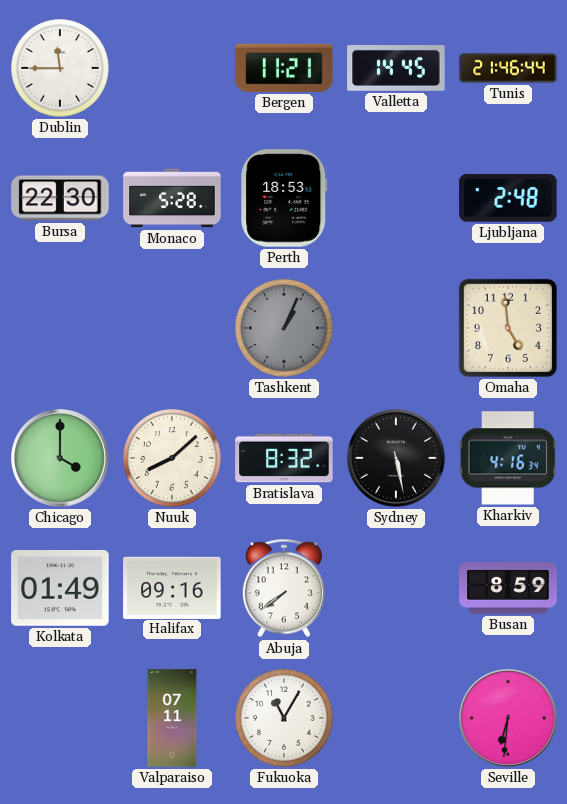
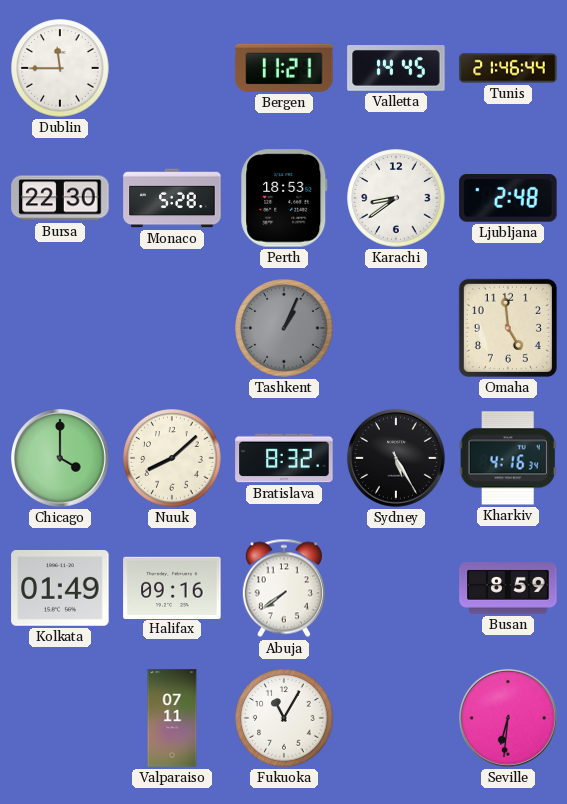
Karachi: none -> 8:39
Sydney: 5:28 -> 5:25
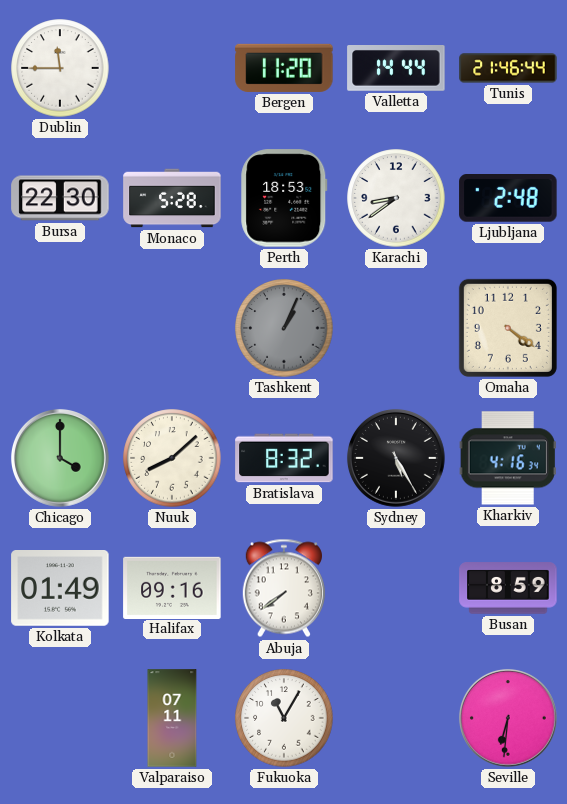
Bergen: 11:21 -> 11:20
Valletta: 14:45 -> 14:44
Omaha: 4:59 -> 4:21
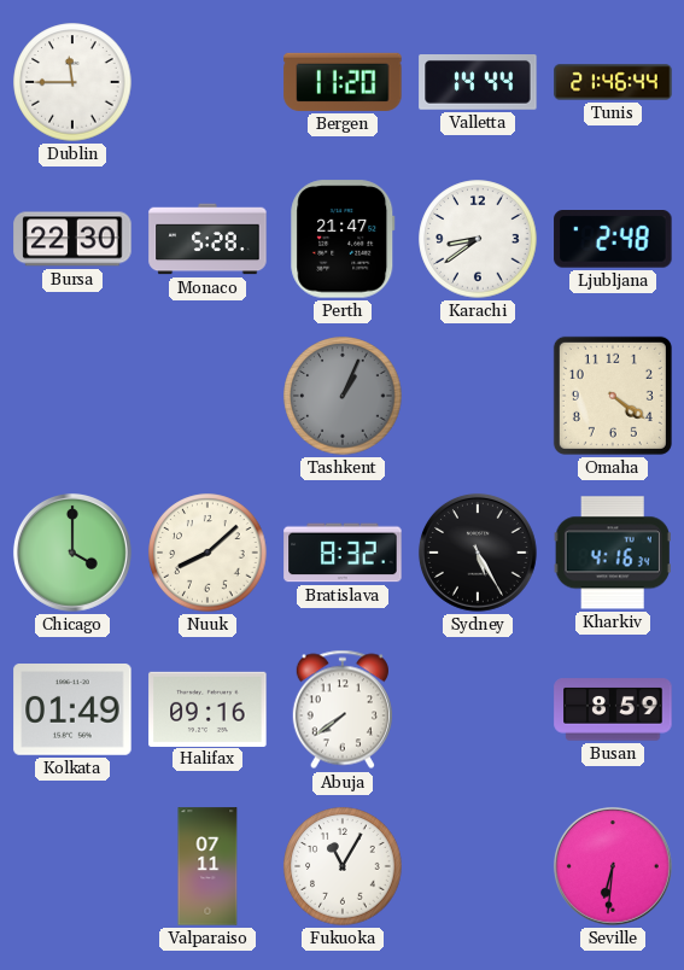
Perth: 18:53 -> 21:47
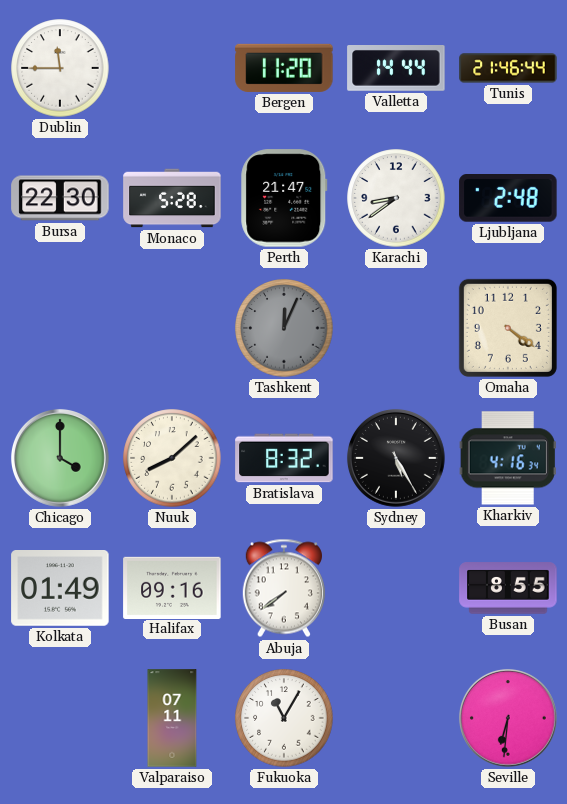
Tashkent: 1:04 -> 12:04
Busan: 8:59 -> 8:55
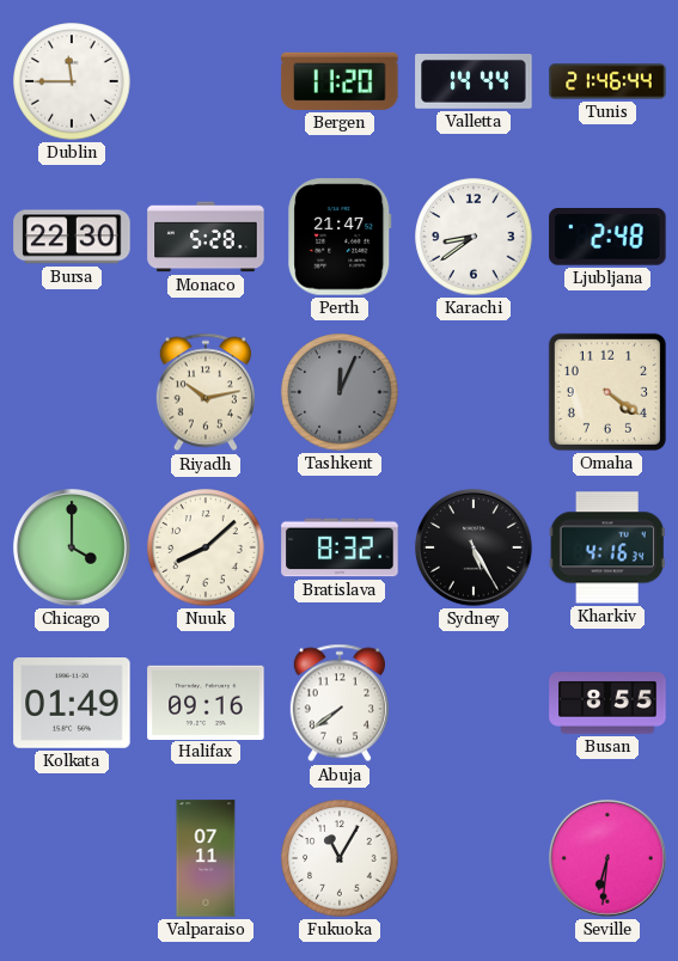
Riyadh: none -> 10:13
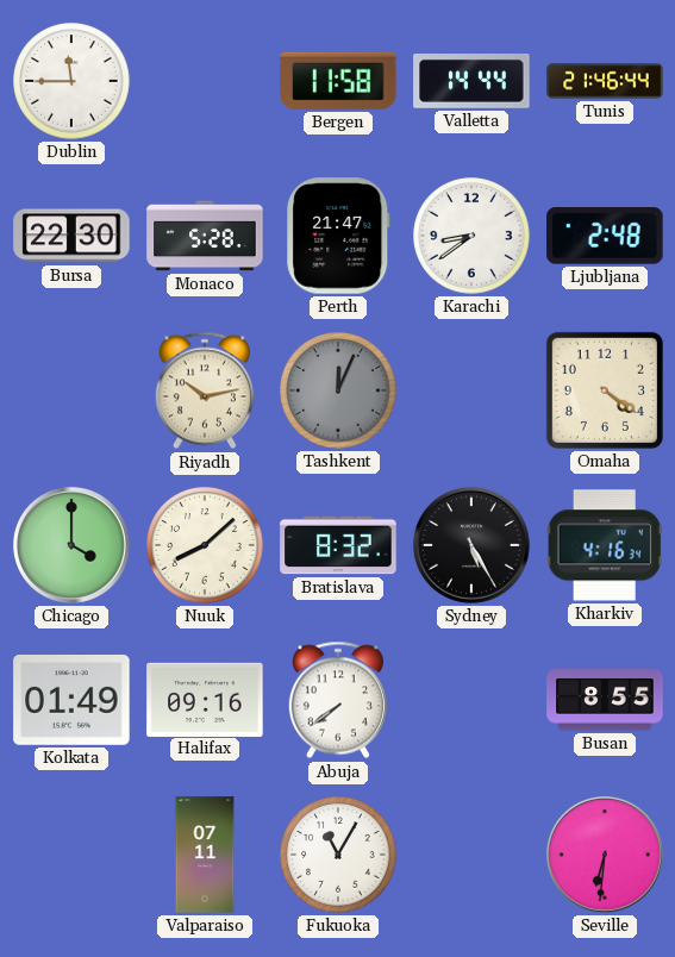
Bergen: 11:20 -> 11:58
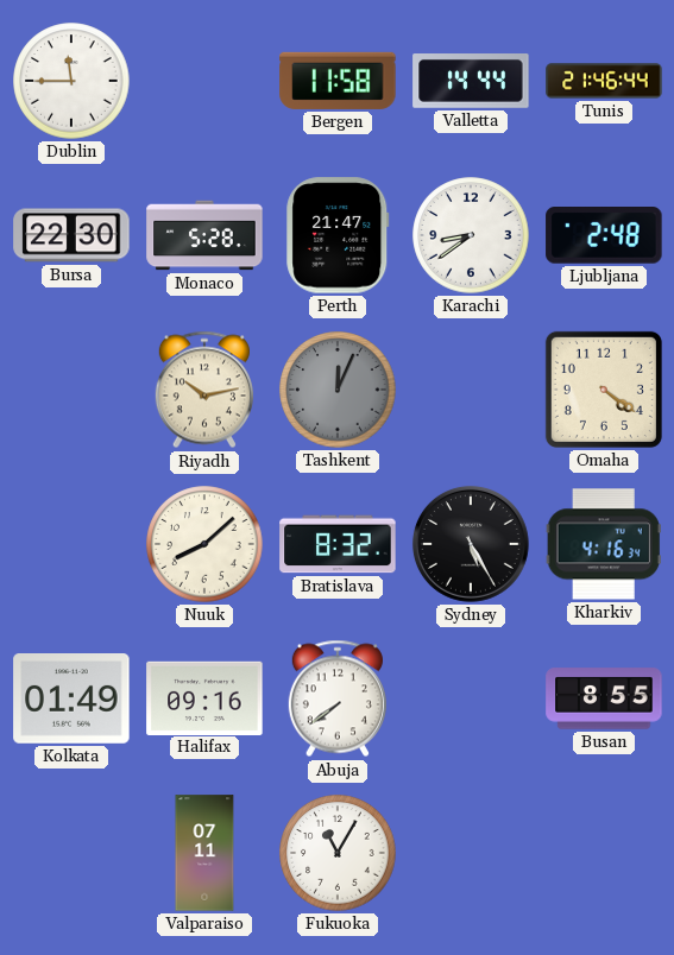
Chicago: 4:00 -> none
Seville: 6:31 -> none
